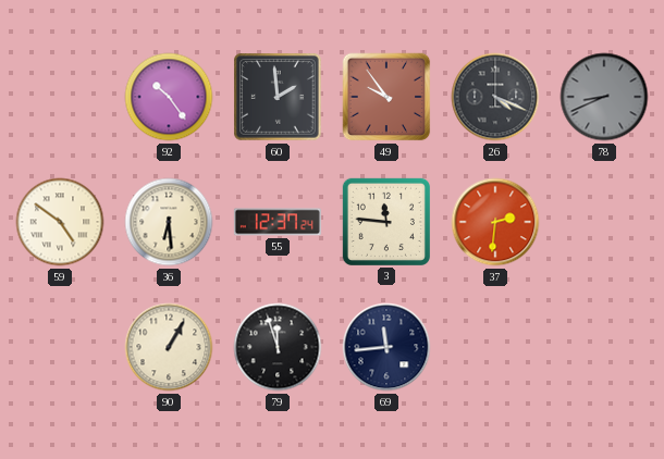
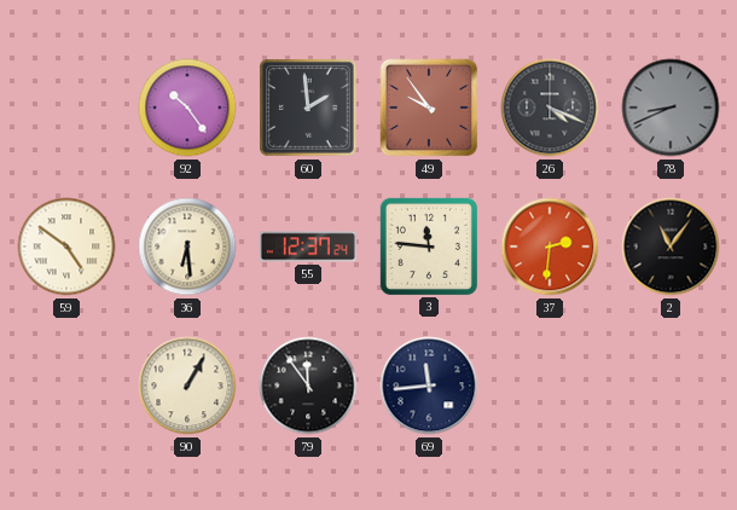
2: none -> 11:06
79: 11:57 -> 11:54
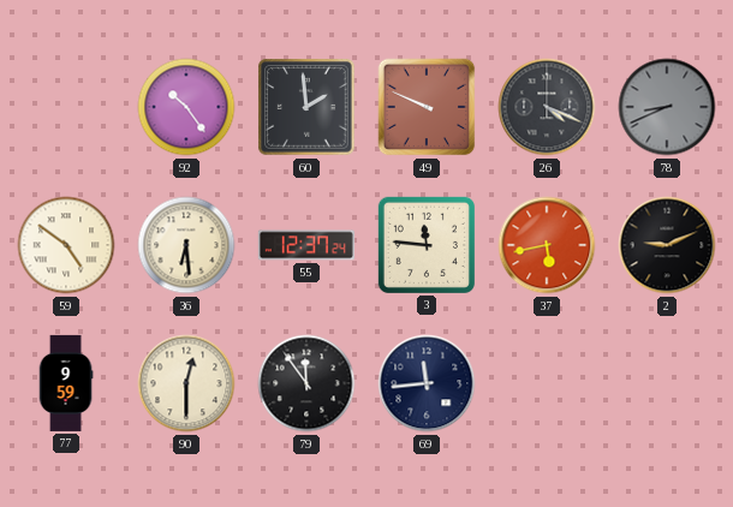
49: 9:54 -> 9:49
37: 2:31 -> 5:43
2: 11:06 -> 9:11
77: none -> 9:59
90: 1:05 -> 12:30
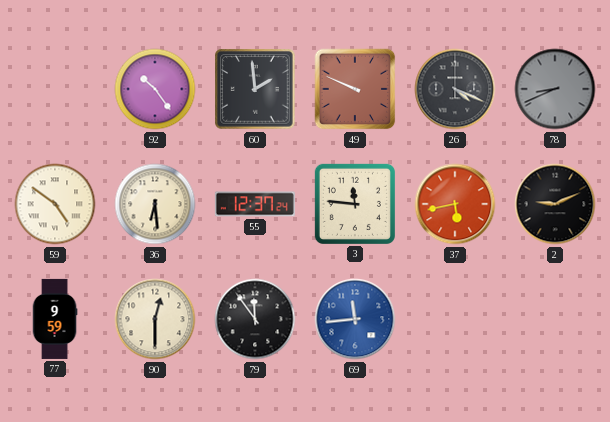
69 dial: navy -> blue
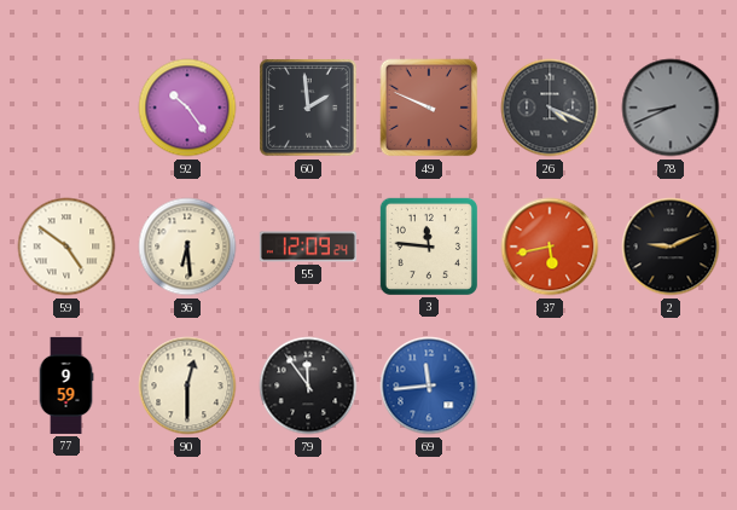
55: 12:37 -> 12:09
